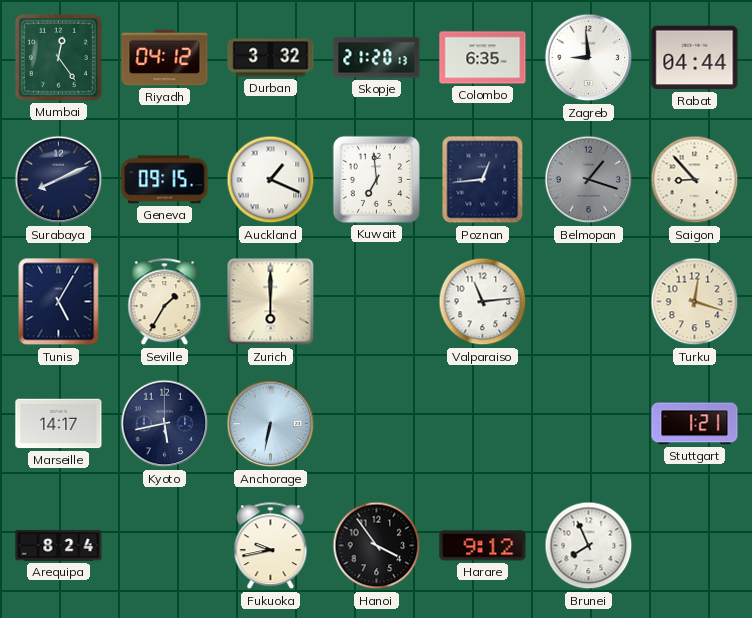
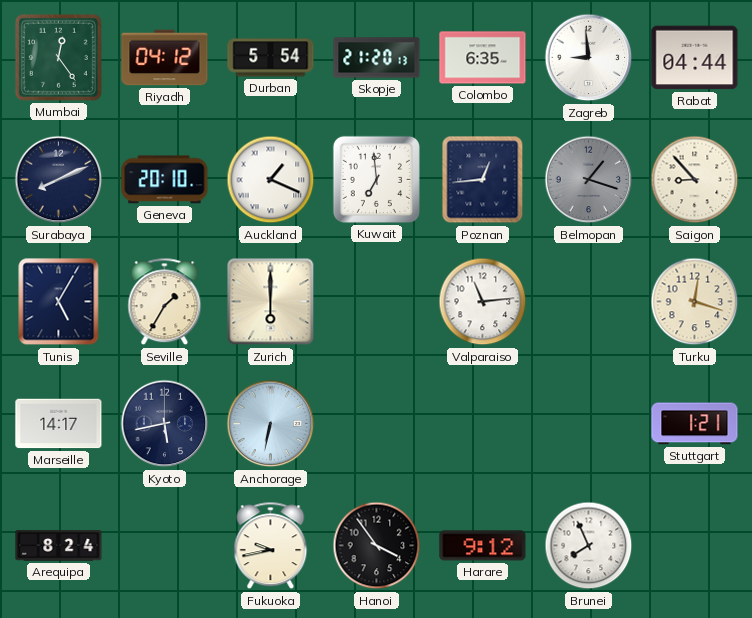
Durban: 3:32 -> 5:54
Geneva: 09:15 -> 20:10
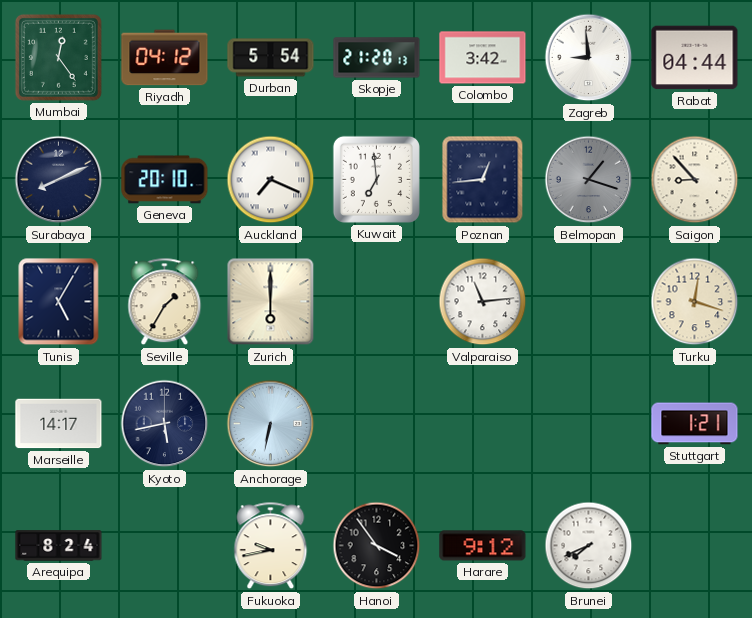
Colombo: 6:35 -> 3:42
Auckland: 1:19 -> 7:19
Brunei: 7:56 -> 7:41
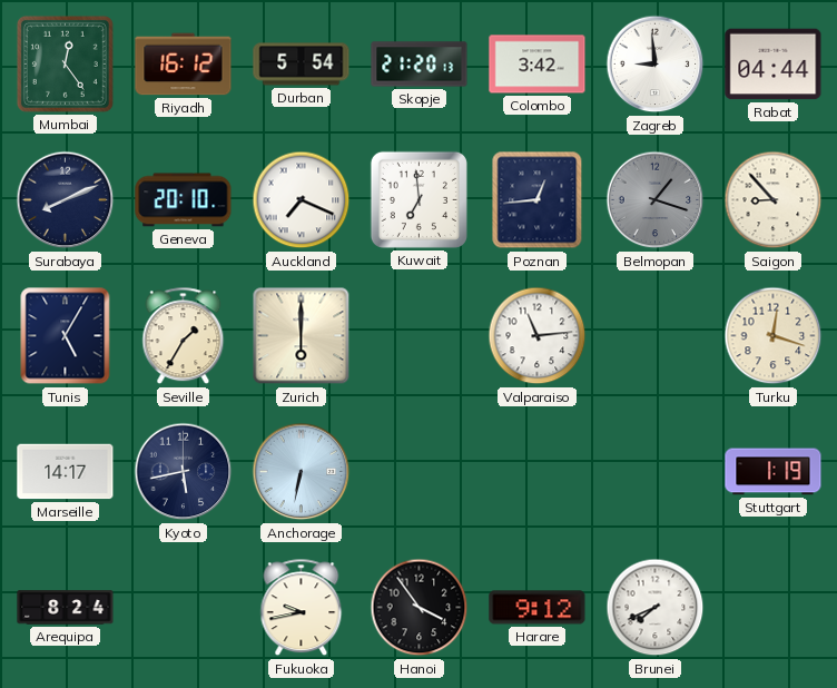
Riyadh: 04:12 -> 16:12
Stuttgart: 1:21 -> 1:19
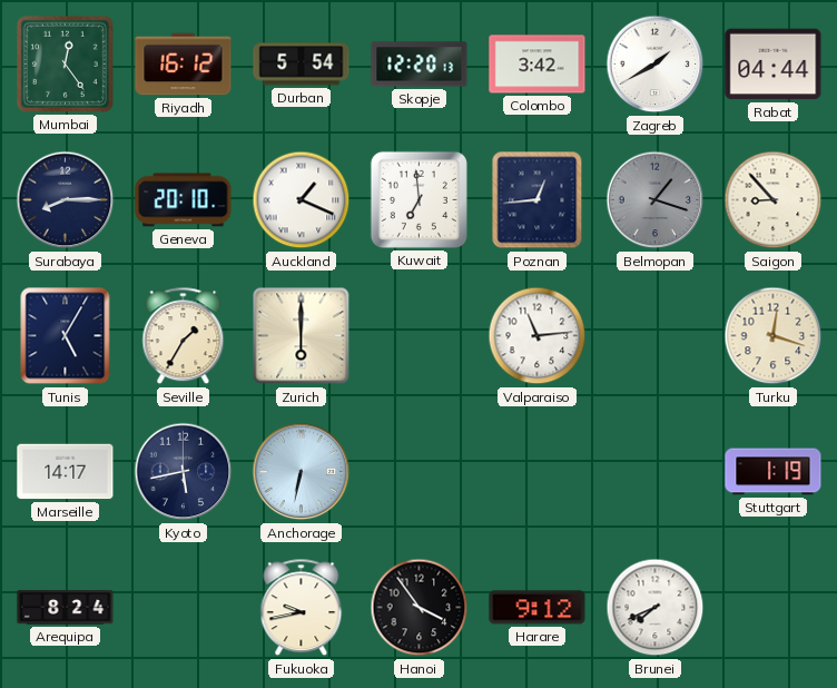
Skopje: 21:20 -> 12:20
Zagreb: 8:59 -> 1:40
Surabaya: 8:11 -> 8:15
Auckland: 7:19 -> 1:19
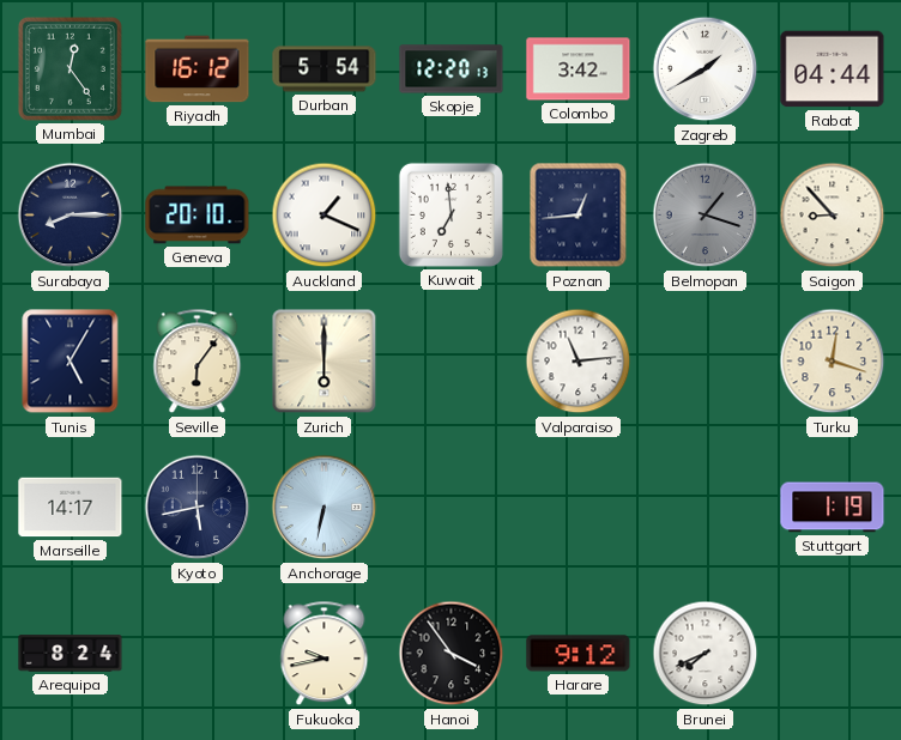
Seville: 1:35 -> 6:06
